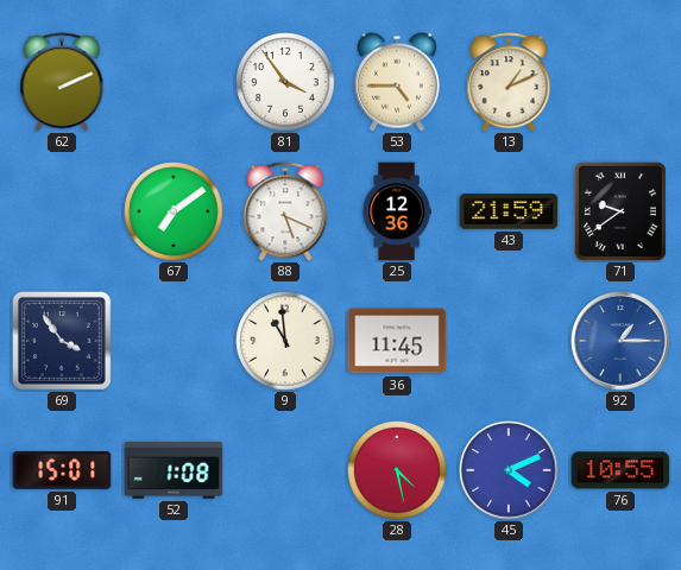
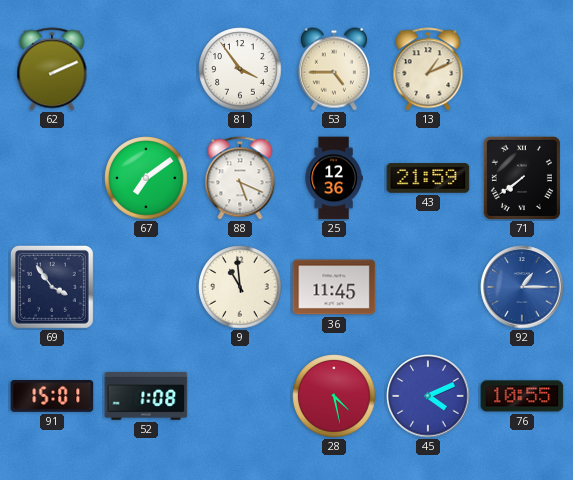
71: 9:39 -> 7:39
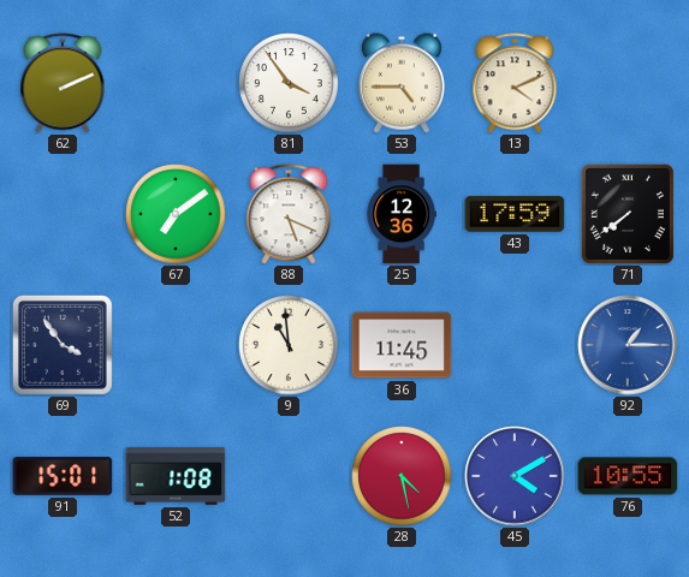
13: 1:11 -> 4:11
43: 21:59 -> 17:59
45: 4:11 -> 4:10
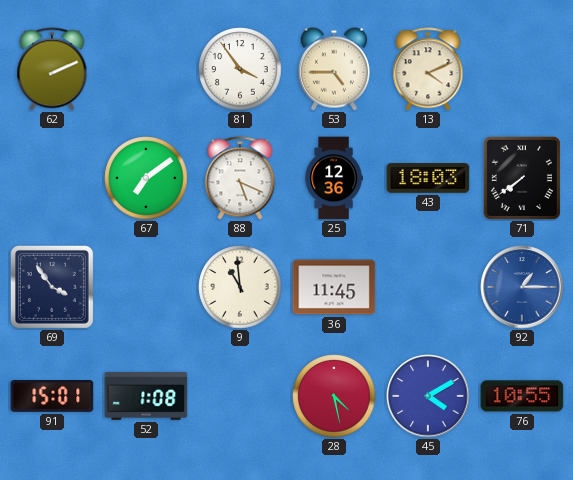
43: 17:59 -> 18:03
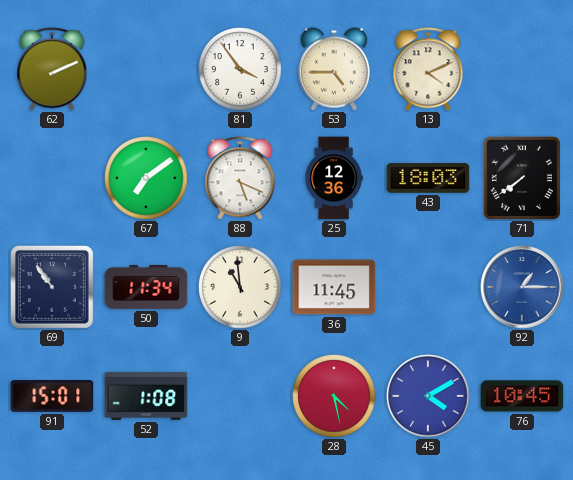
69: 3:54 -> 10:54
50: none -> 11:34
76: 10:55 -> 10:45
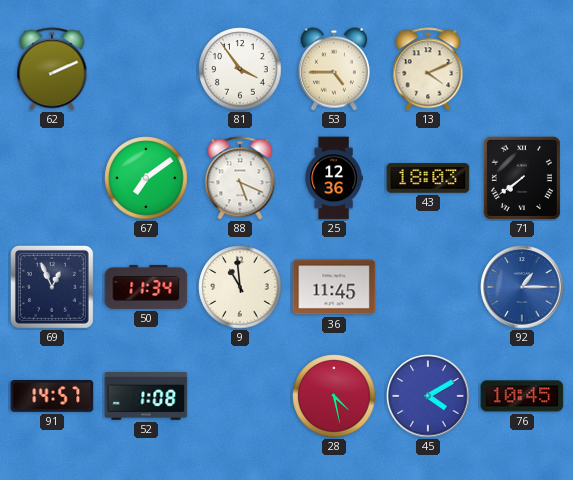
69: 10:54 -> 12:56
91: 15:01 -> 14:57
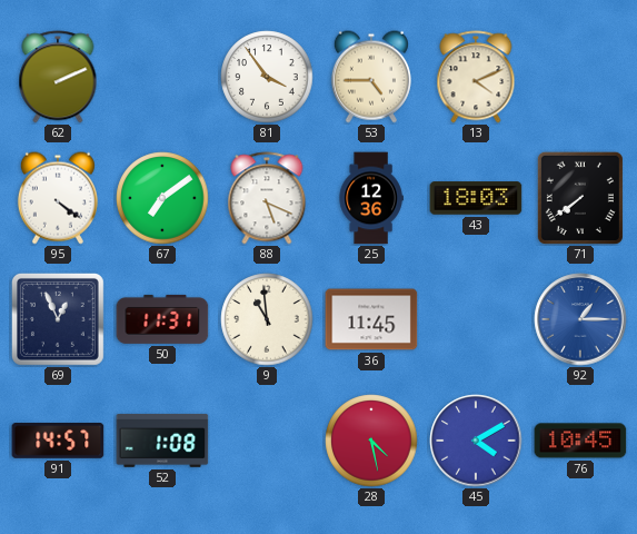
95: none -> 4:21
50: 11:34 -> 11:31
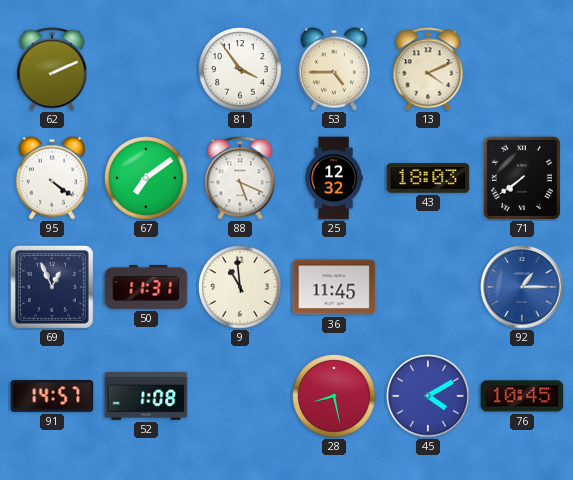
25: 12:36 -> 12:32
28: 4:28 -> 8:28
